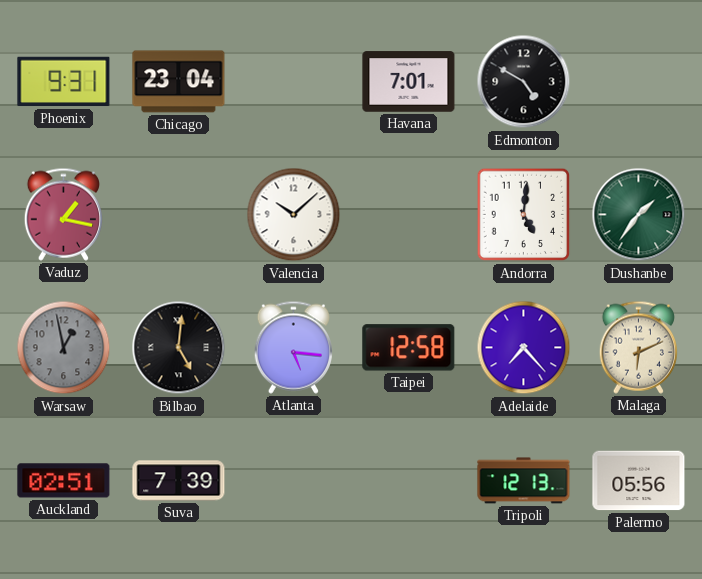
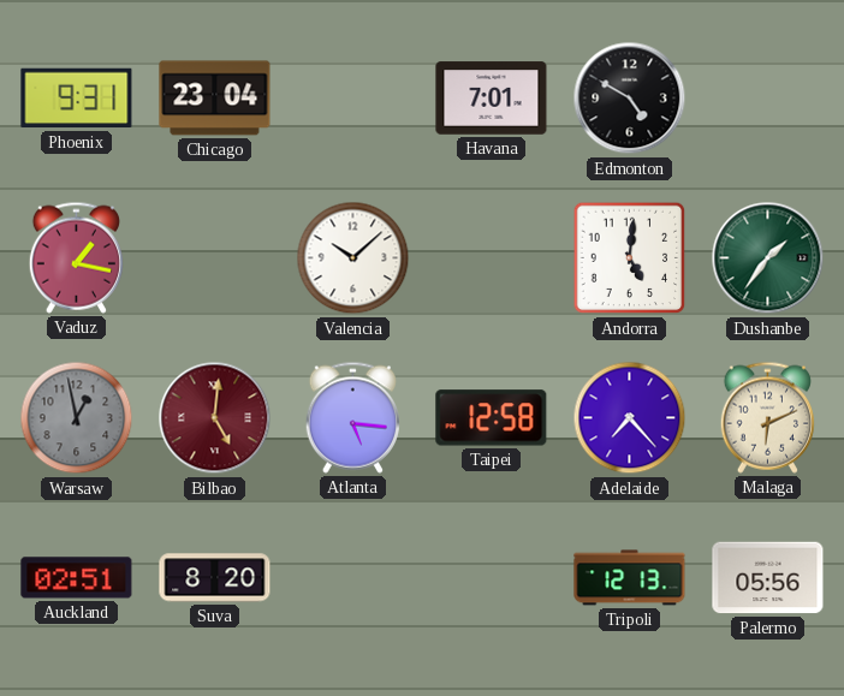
Bilbao dial: black -> burgundy
Suva: 7:39 -> 8:20
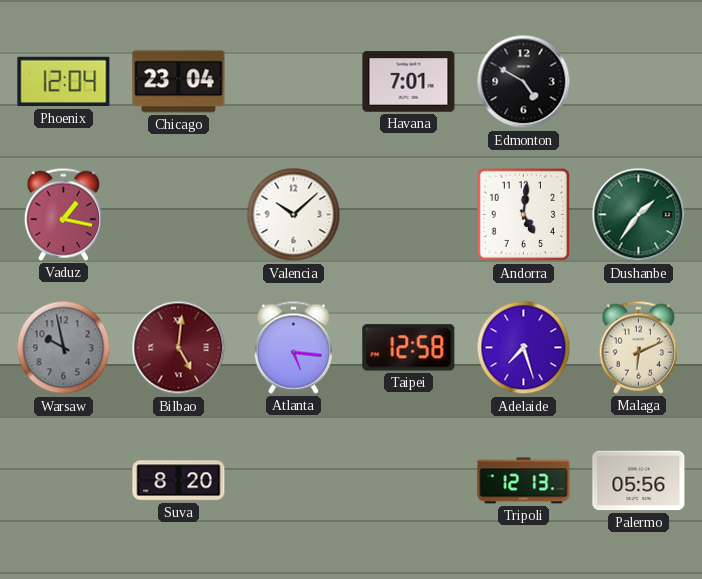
Phoenix: 9:31 -> 12:04
Warsaw: 12:58 -> 9:58
Adelaide: 7:23 -> 7:27
Auckland: 02:51 -> none
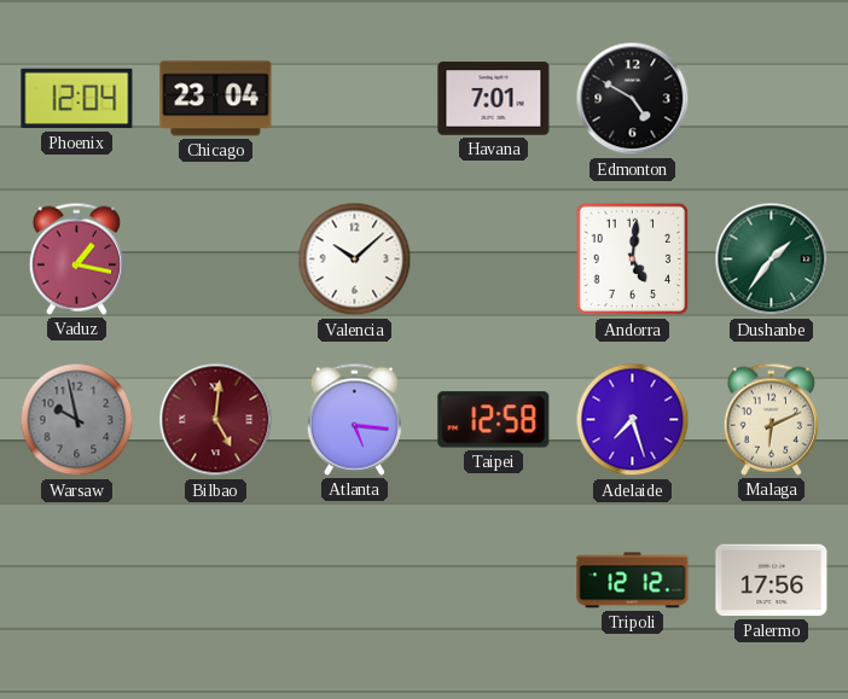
Suva: 8:20 -> none
Tripoli: 12:13 -> 12:12
Palermo: 05:56 -> 17:56
